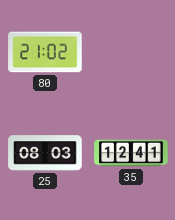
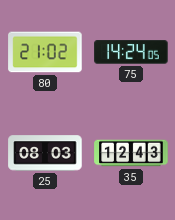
75: none -> 14:24
35: 12:41 -> 12:43
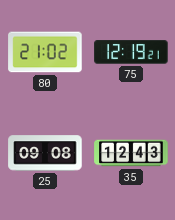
75: 14:24 -> 12:19
25: 08:03 -> 09:08
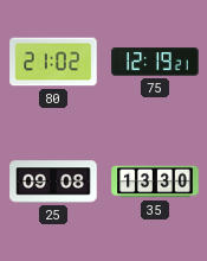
35: 12:43 -> 13:30
